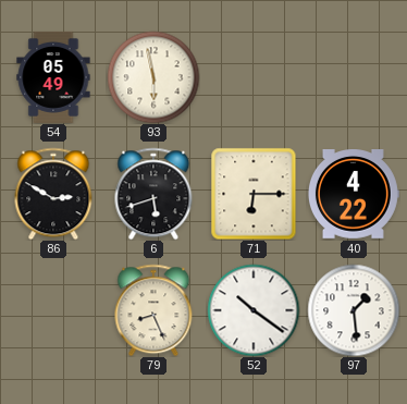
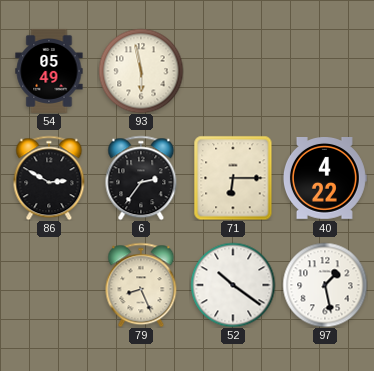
6: 5:42 -> 2:36
97: 1:29 -> 1:28
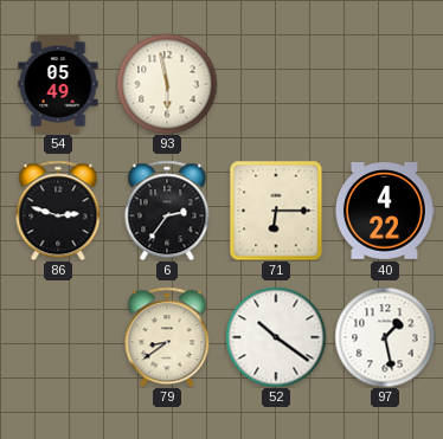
86: 2:50 -> 2:48
79: 8:26 -> 8:39
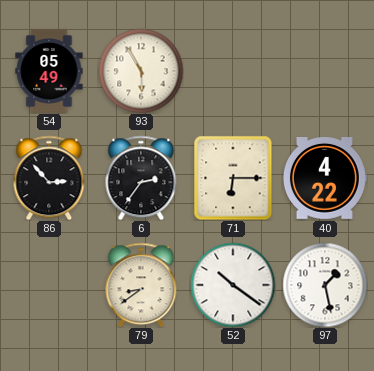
93: 5:58 -> 5:55
86: 2:48 -> 2:53
